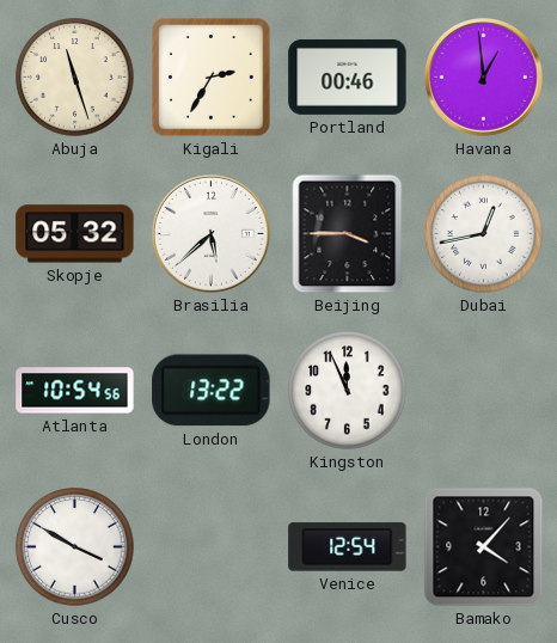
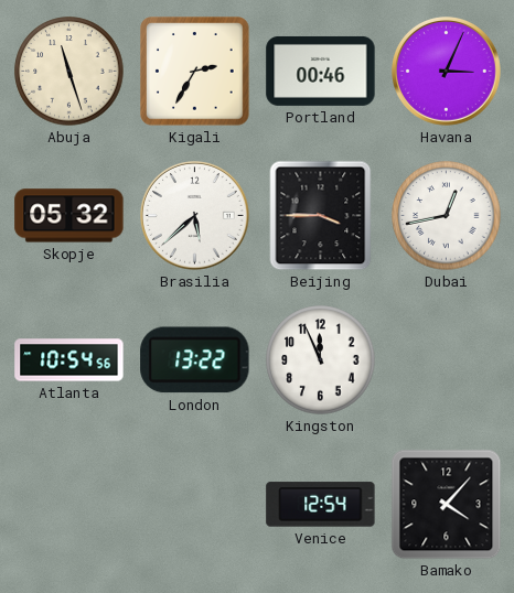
Havana: 12:59 -> 3:04
Cusco: 3:50 -> none
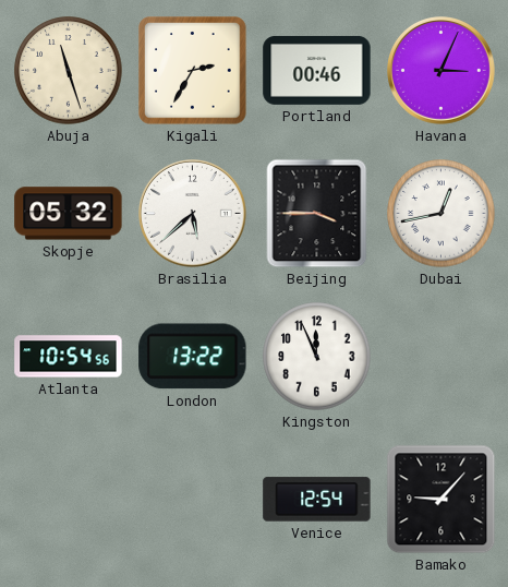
Bamako: 4:07 -> 9:07
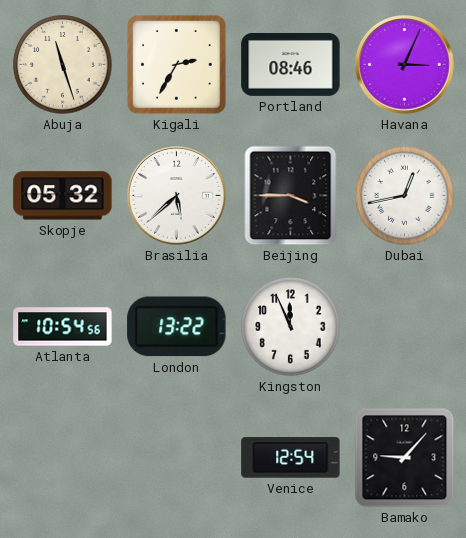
Portland: 00:46 -> 08:46
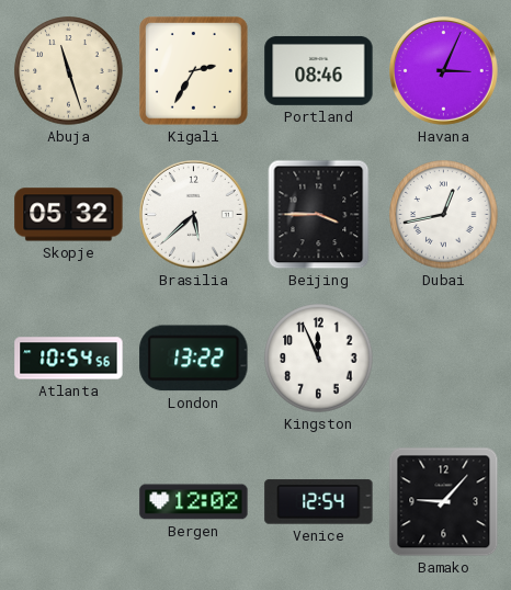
Bergen: none -> 12:02
